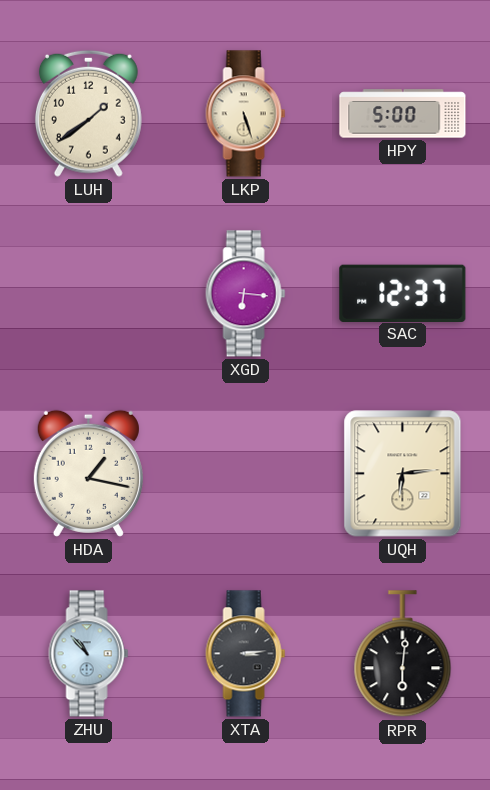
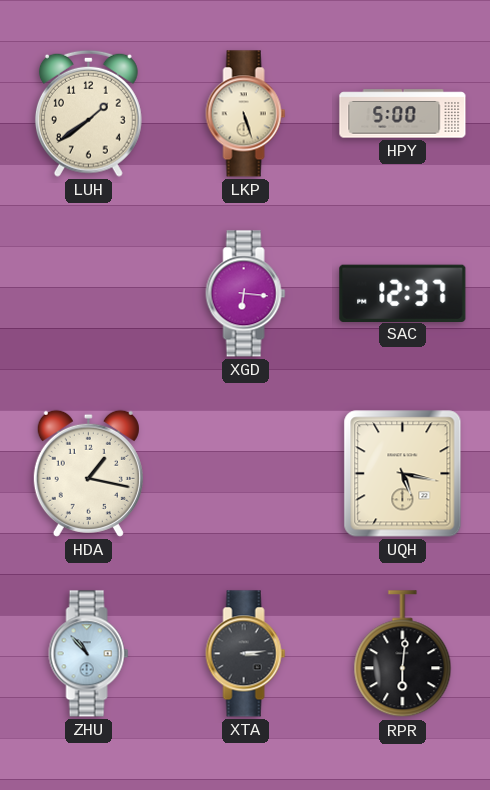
UQH: 6:14 -> 5:17
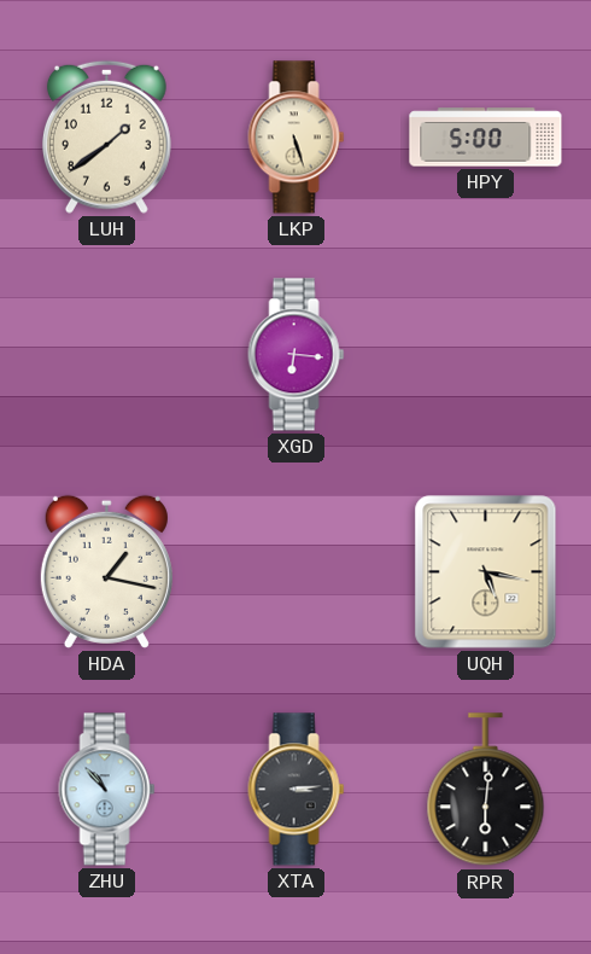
SAC: 12:37 -> none
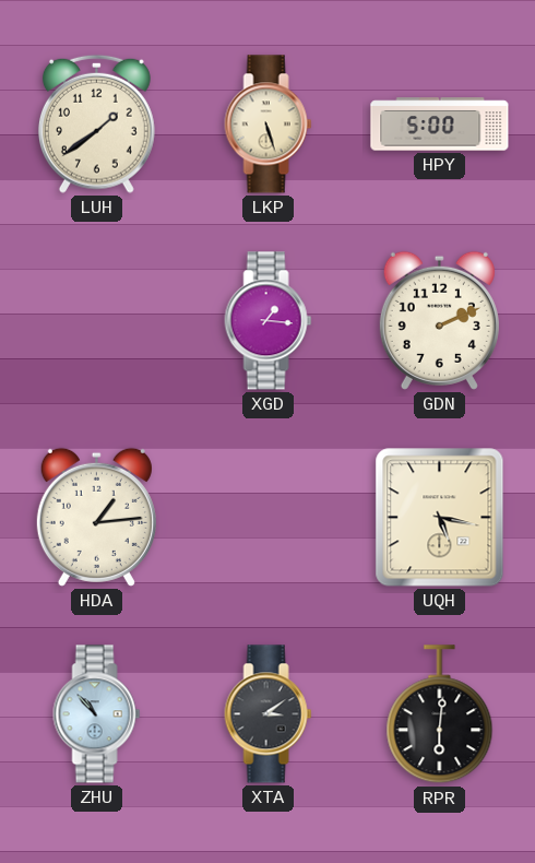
XGD: 6:16 -> 1:16
GDN: none -> 2:11
HDA: 1:17 -> 1:14
XTA: 3:14 -> 3:09
